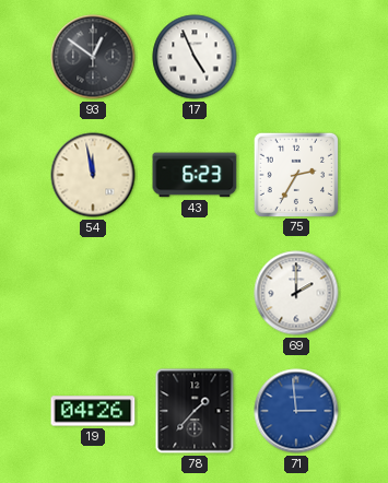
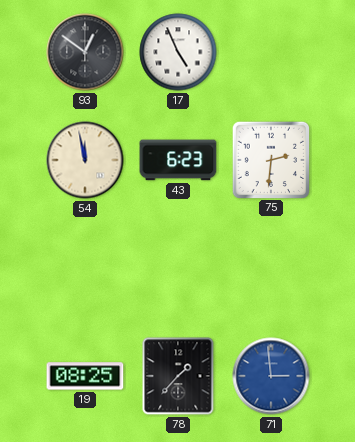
75: 2:35 -> 2:31
69: 2:00 -> none
19: 04:26 -> 08:25
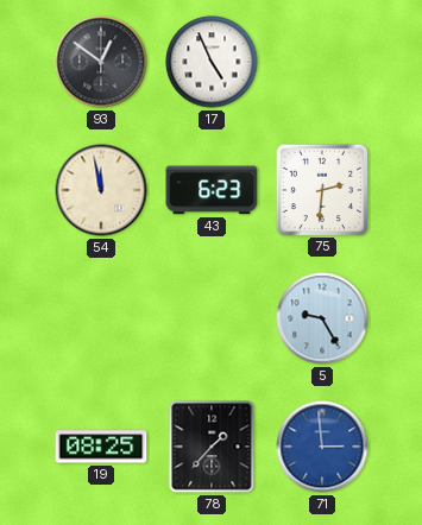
5: none -> 9:25
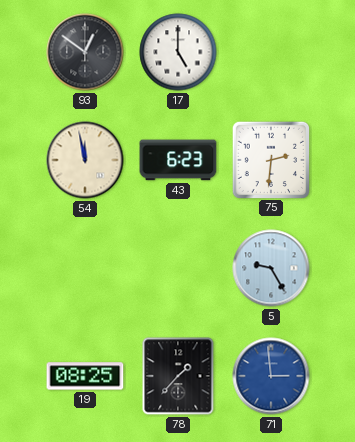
17: 4:56 -> 5:00
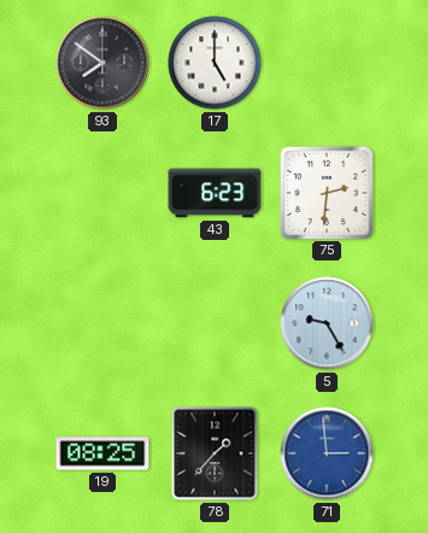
93: 12:51 -> 7:51
54: 11:58 -> none
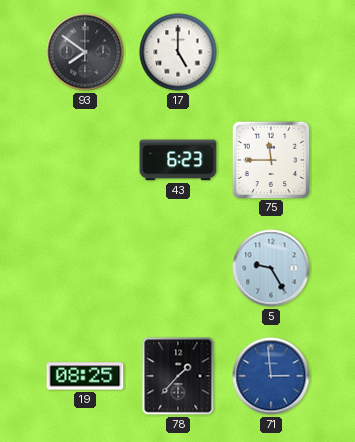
75: 2:31 -> 11:45
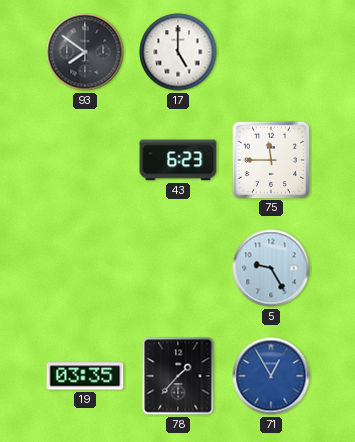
19: 08:25 -> 03:35
71: 2:59 -> 12:55
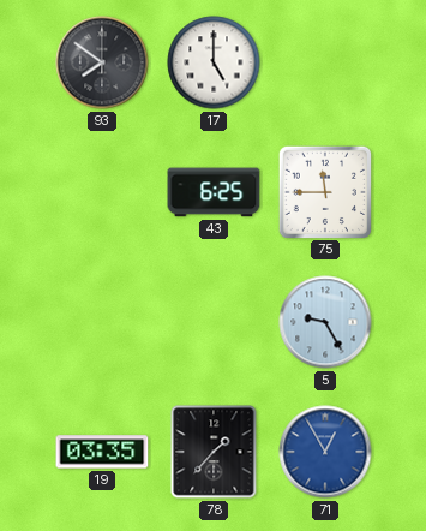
43: 6:23 -> 6:25
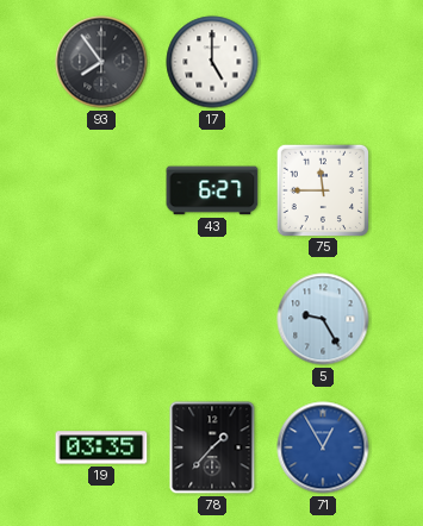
93: 7:51 -> 7:54
43: 6:25 -> 6:27
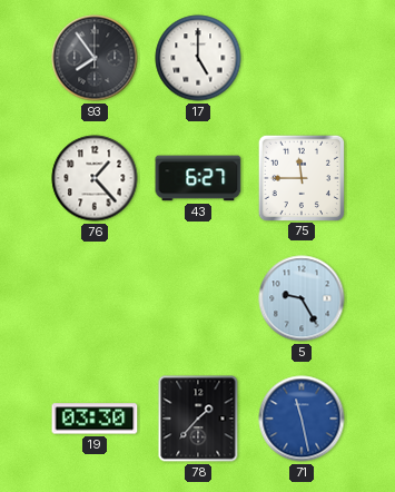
76: none -> 1:23
19: 03:35 -> 03:30
71: 12:55 -> 11:28
